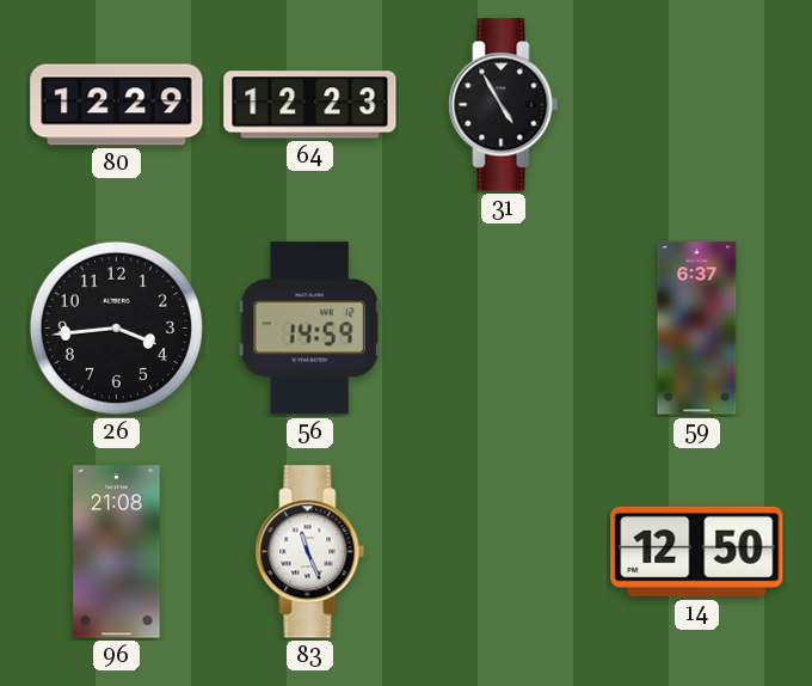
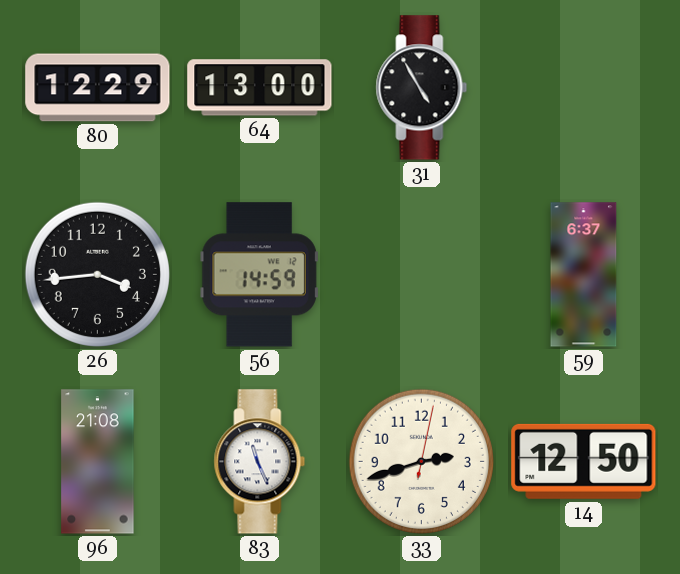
64: 12:23 -> 13:00
33: none -> 2:42
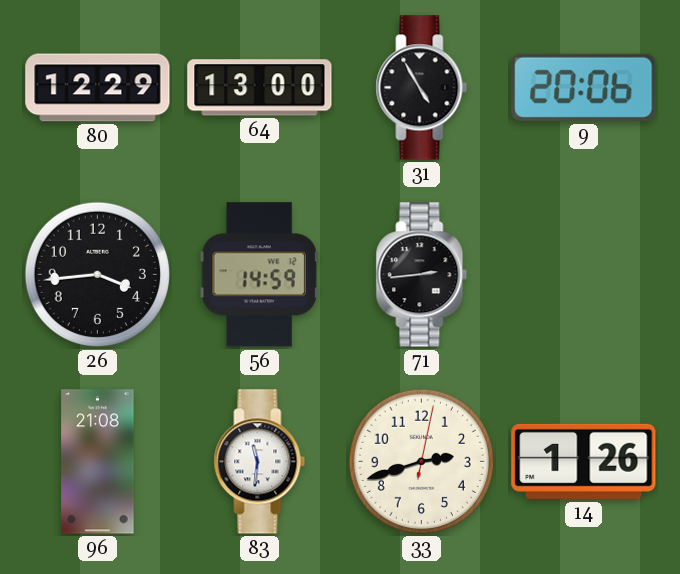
9: none -> 20:06
71: none -> 2:44
59: 6:37 -> none
83: 11:26 -> 11:31
14: 12:50 -> 1:26
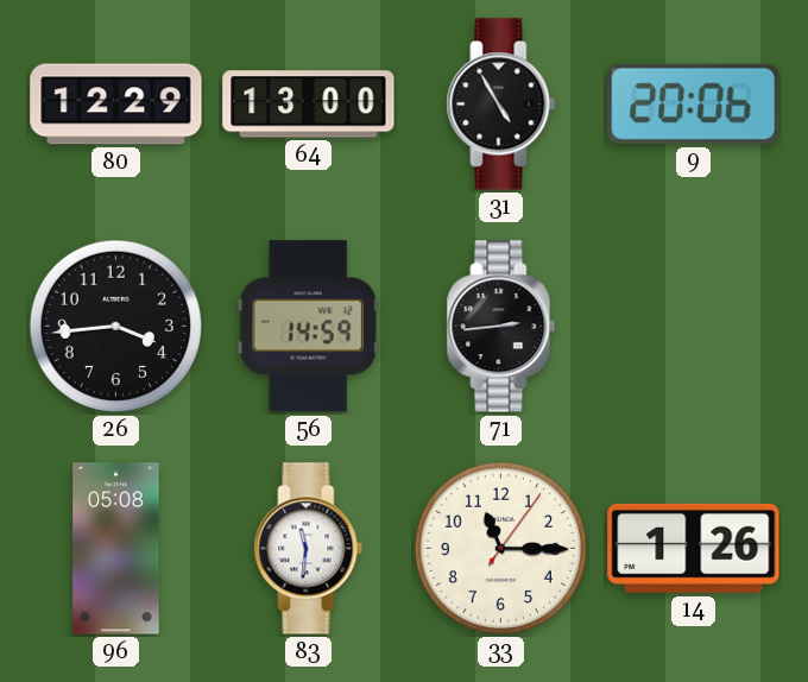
96: 21:08 -> 05:08
33: 2:42 -> 11:15
